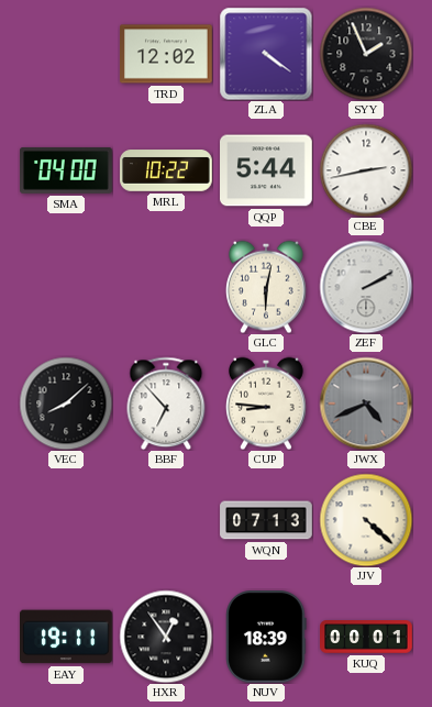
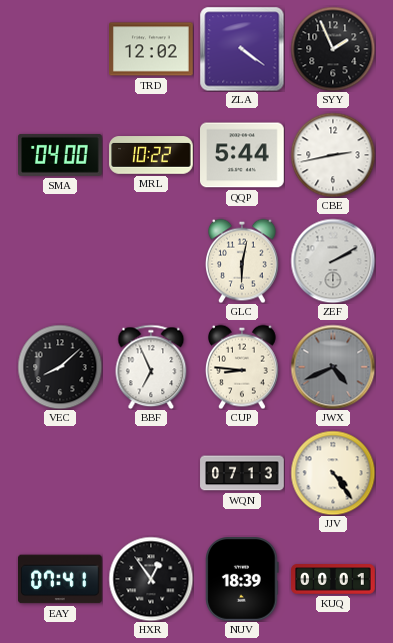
BBF: 6:53 -> 6:56
JJV: 4:22 -> 4:24
EAY: 19:11 -> 07:41
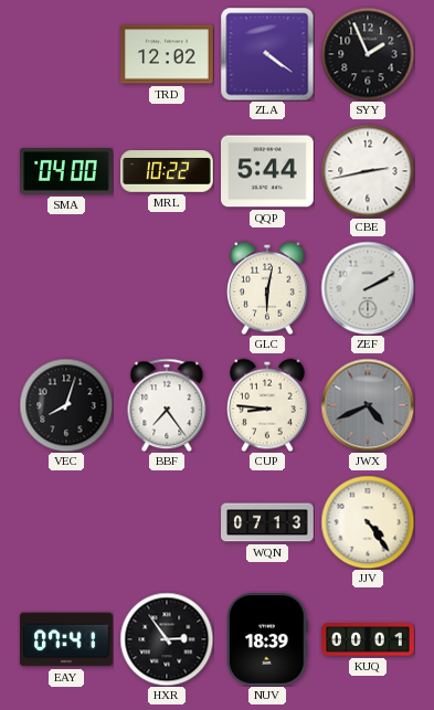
VEC: 8:08 -> 8:03
BBF: 6:56 -> 7:24
HXR: 12:54 -> 2:54
